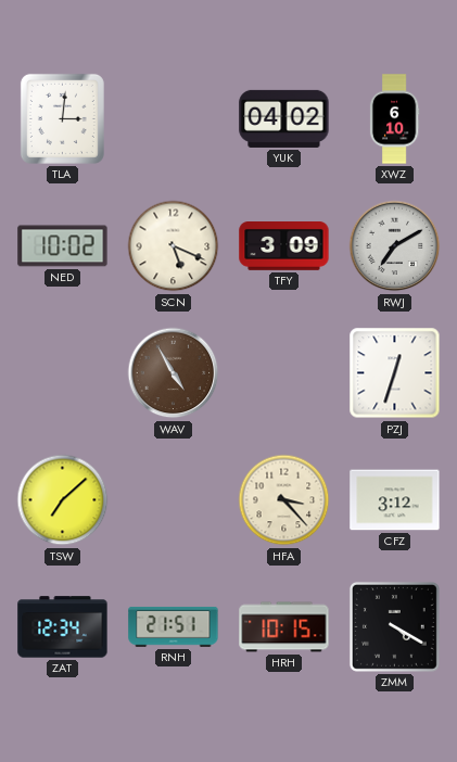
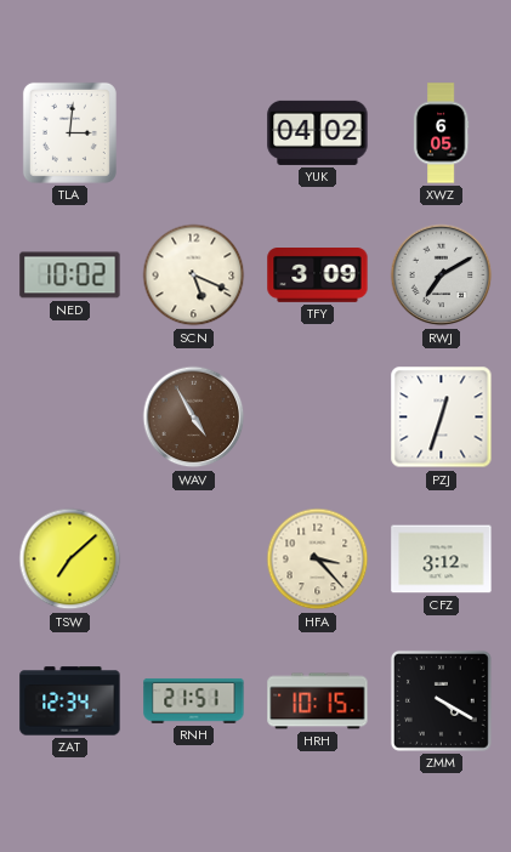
XWZ: 6:10 -> 6:05
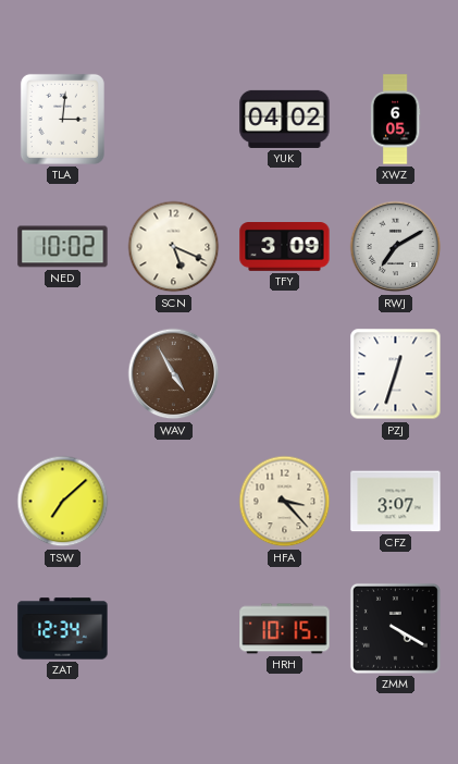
CFZ: 3:12 -> 3:07
RNH: 21:51 -> none
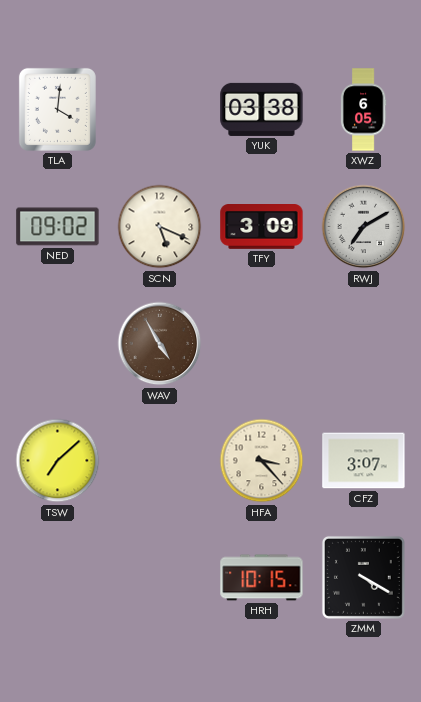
TLA: 3:01 -> 4:01
YUK: 04:02 -> 03:38
NED: 10:02 -> 09:02
PZJ: 12:33 -> none
ZAT: 12:34 -> none
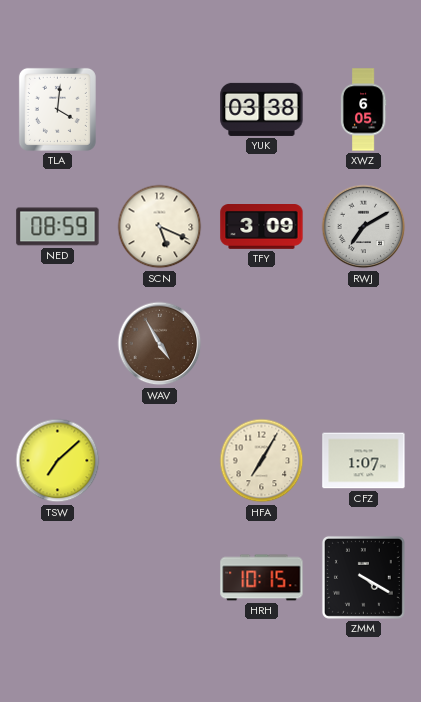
NED: 09:02 -> 08:59
HFA: 3:23 -> 7:05
CFZ: 3:07 -> 1:07
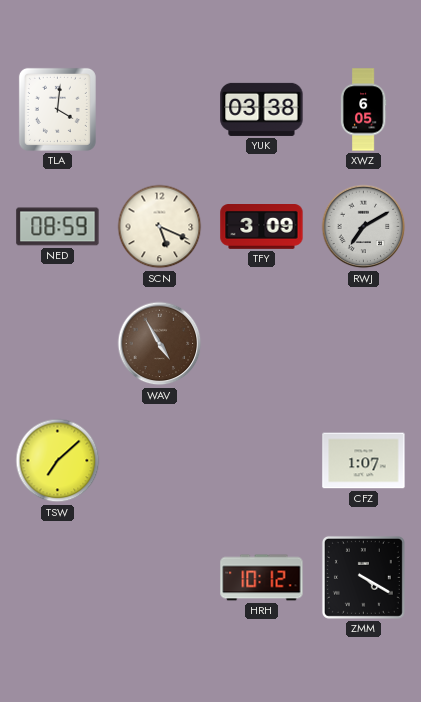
HFA: 7:05 -> none
HRH: 10:15 -> 10:12
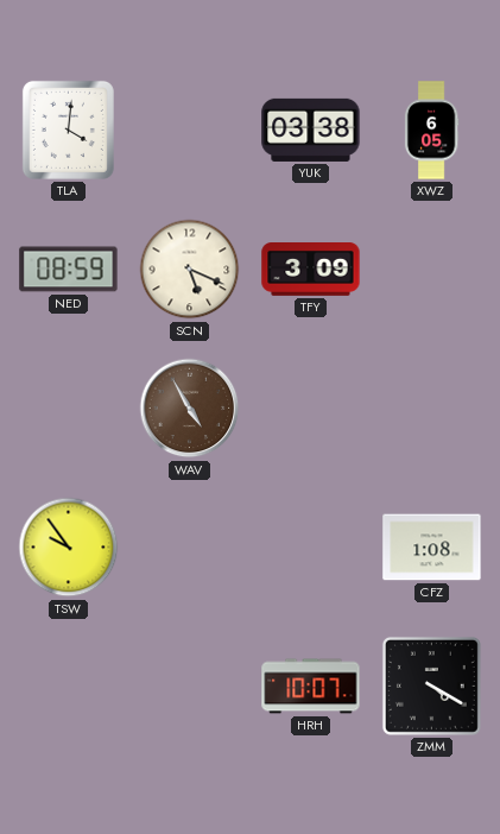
RWJ: 7:10 -> none
TSW: 7:08 -> 9:54
CFZ: 1:07 -> 1:08
HRH: 10:12 -> 10:07
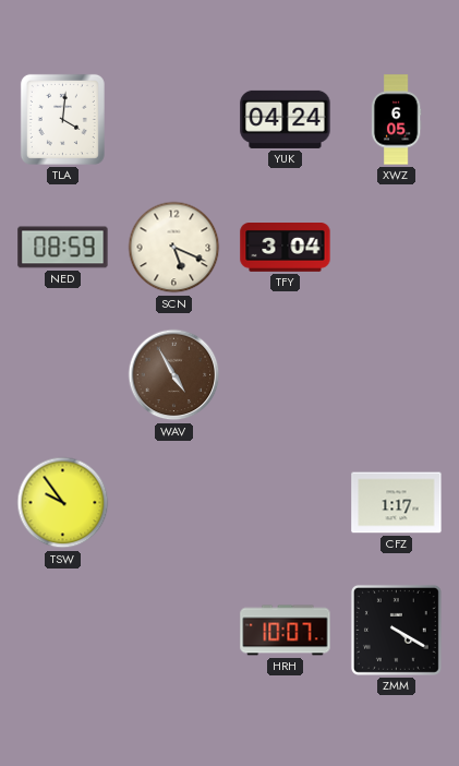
YUK: 03:38 -> 04:24
TFY: 3:09 -> 3:04
CFZ: 1:08 -> 1:17
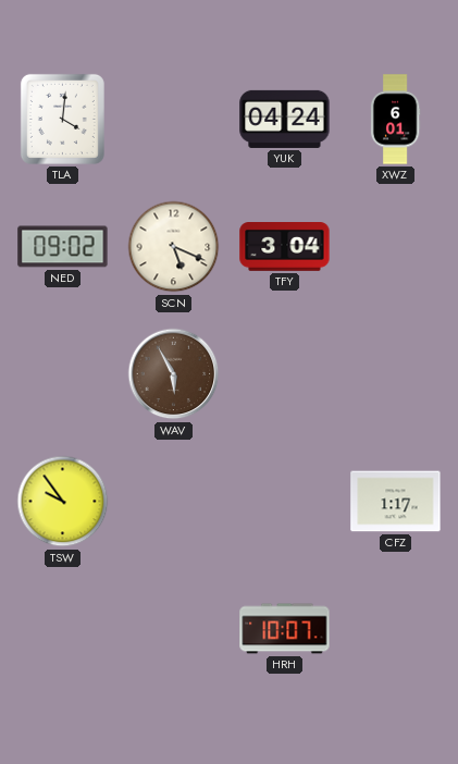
XWZ: 6:05 -> 6:01
NED: 08:59 -> 09:02
WAV: 4:55 -> 5:55
ZMM: 4:20 -> none
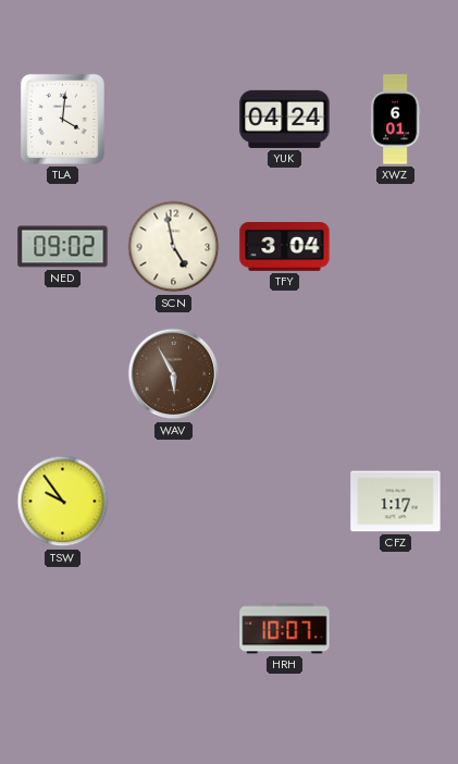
SCN: 5:19 -> 4:58
